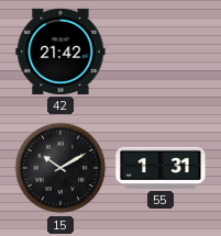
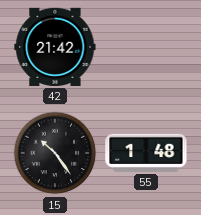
15: 10:10 -> 10:24
55: 1:31 -> 1:48
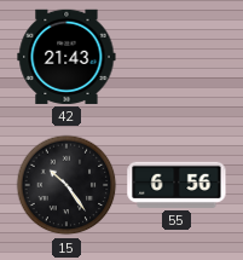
42: 21:42 -> 21:43
55: 1:48 -> 6:56
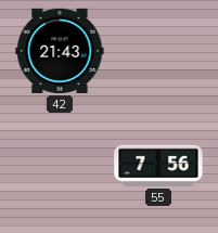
15: 10:24 -> none
55: 6:56 -> 7:56
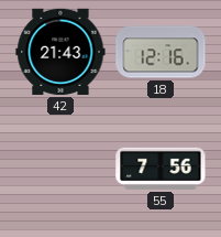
18: none -> 12:16
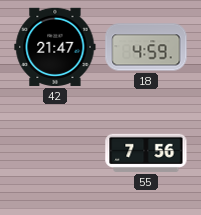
42: 21:43 -> 21:47
18: 12:16 -> 4:59
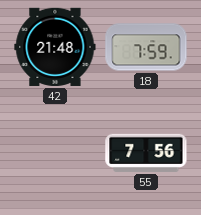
42: 21:47 -> 21:48
18: 4:59 -> 7:59
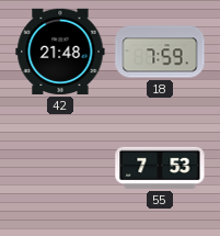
55: 7:56 -> 7:53
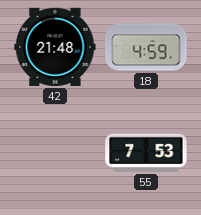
18: 7:59 -> 4:59
